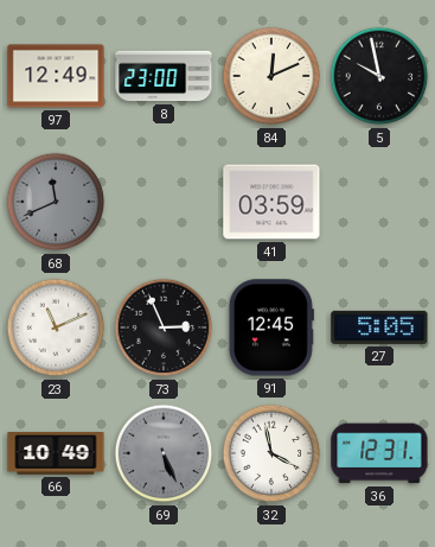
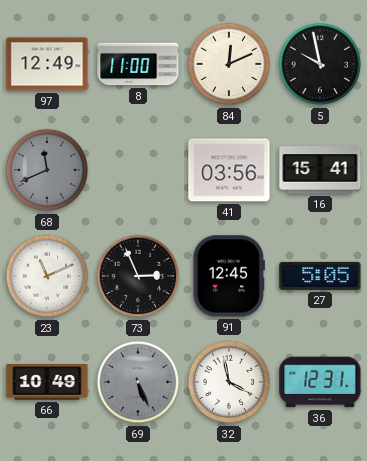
8: 23:00 -> 11:00
41: 03:59 -> 03:56
16: none -> 15:41
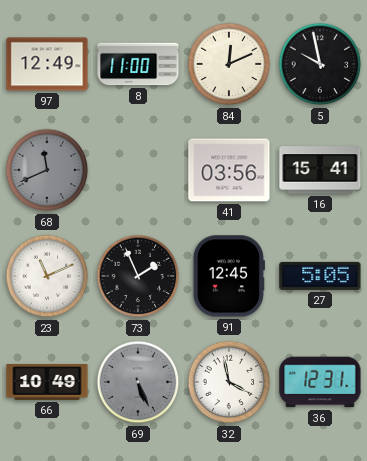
73: 2:56 -> 1:56
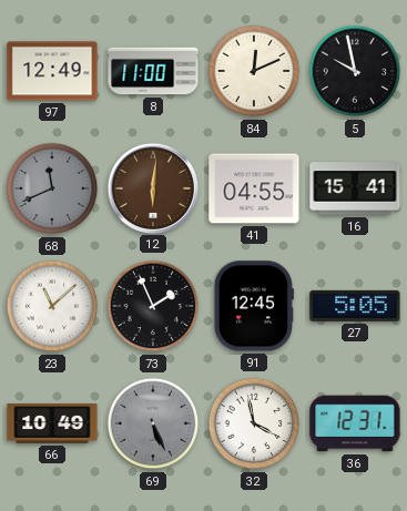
12: none -> 6:01
41: 03:56 -> 04:55
23: 11:11 -> 11:08
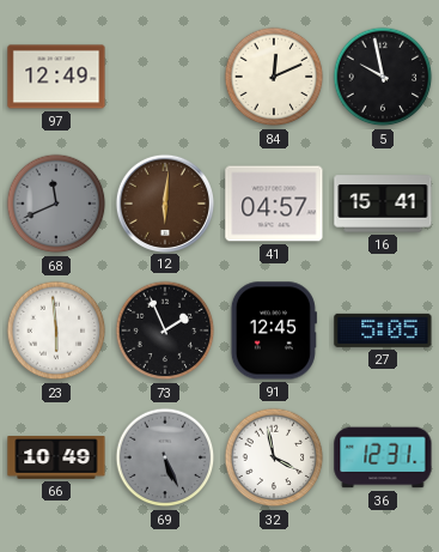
8: 11:00 -> none
41: 04:55 -> 04:57
23: 11:08 -> 5:59
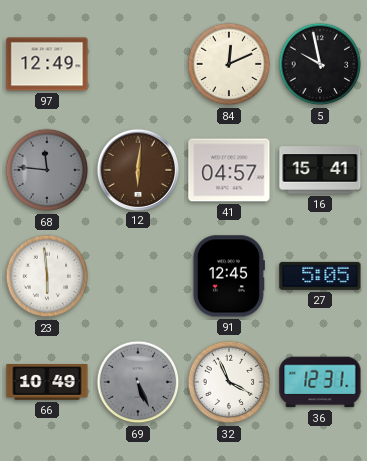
68: 11:41 -> 11:46
73: 1:56 -> none
32: 3:58 -> 3:56
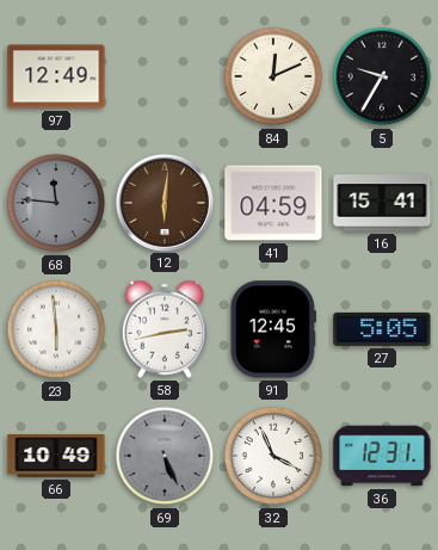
5: 9:58 -> 9:35
41: 04:57 -> 04:59
58: none -> 2:43
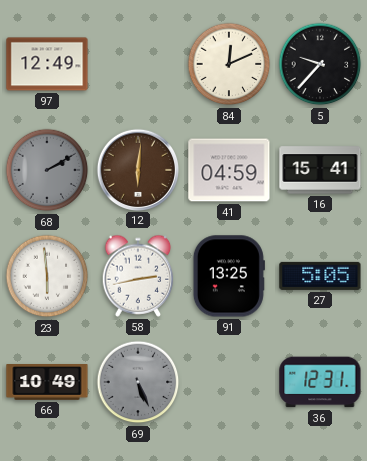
5: 9:35 -> 9:37
68: 11:46 -> 2:10
91: 12:45 -> 13:25
32: 3:56 -> none
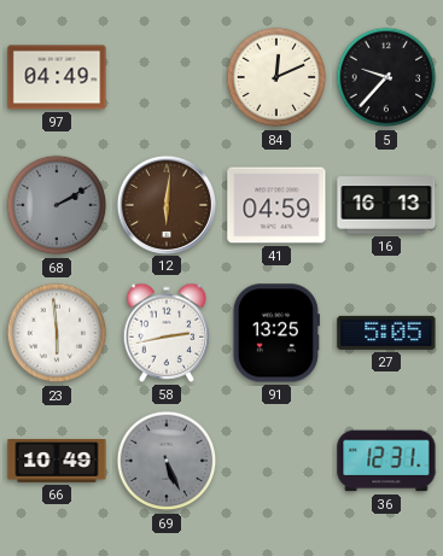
97: 12:49 -> 04:49
16: 15:41 -> 16:13
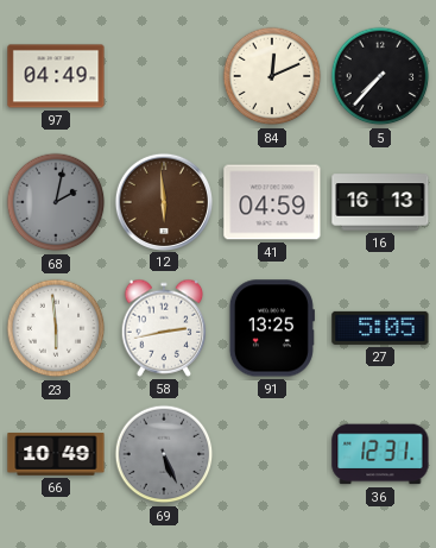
5: 9:37 -> 7:37
68: 2:10 -> 2:02
12: 6:01 -> 5:59
